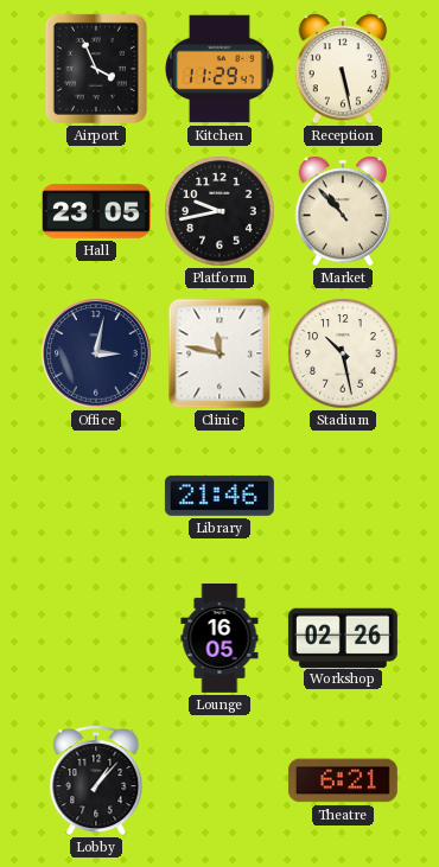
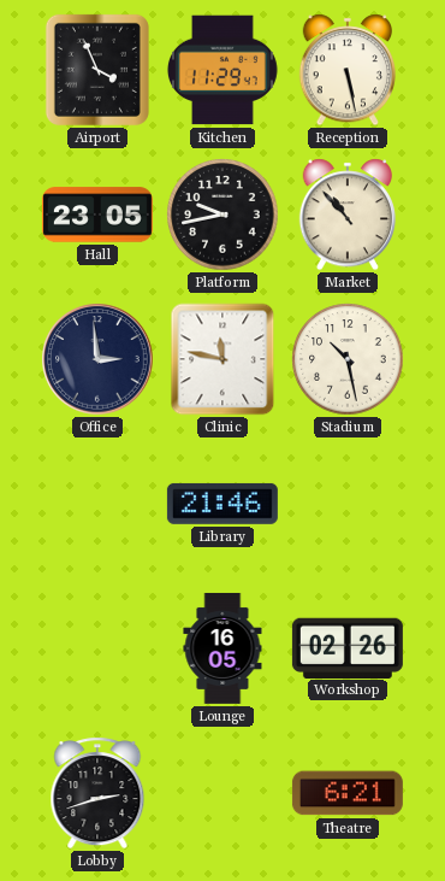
Office: 3:02 -> 2:59
Lobby: 1:07 -> 2:42
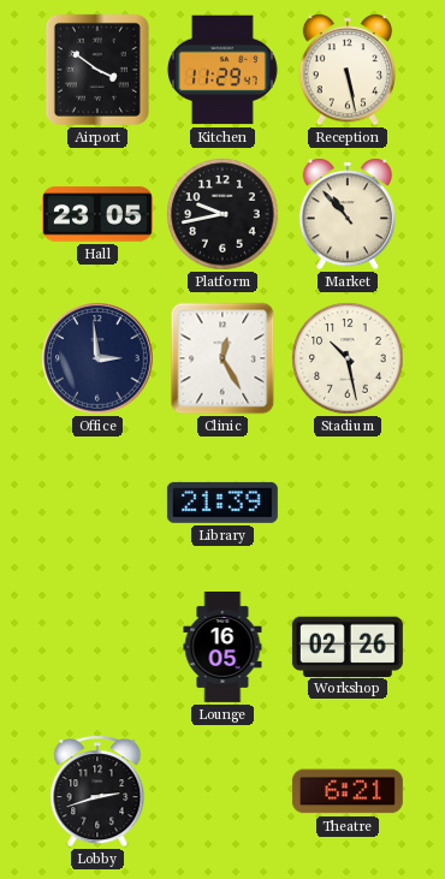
Airport: 3:56 -> 3:51
Clinic: 11:47 -> 12:25
Library: 21:46 -> 21:39
